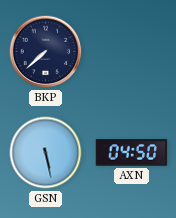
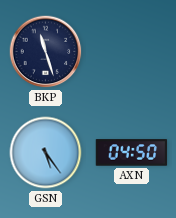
BKP: 7:38 -> 11:27
GSN: 5:28 -> 5:24
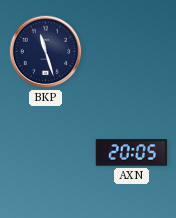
GSN: 5:24 -> none
AXN: 04:50 -> 20:05
